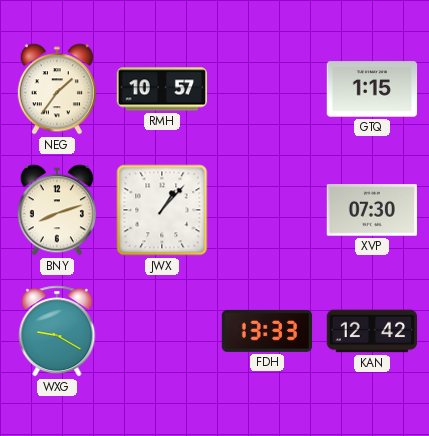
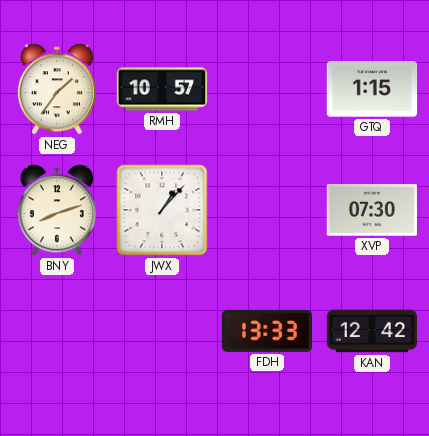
WXG: 9:20 -> none
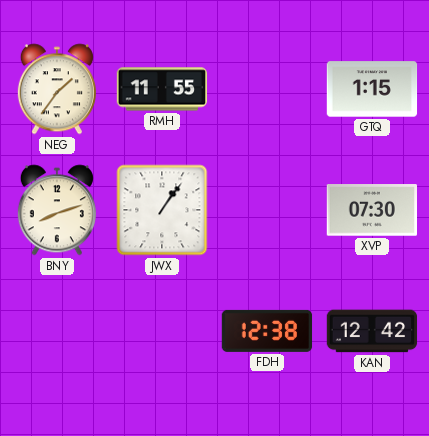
RMH: 10:57 -> 11:55
JWX: 1:07 -> 1:06
FDH: 13:33 -> 12:38
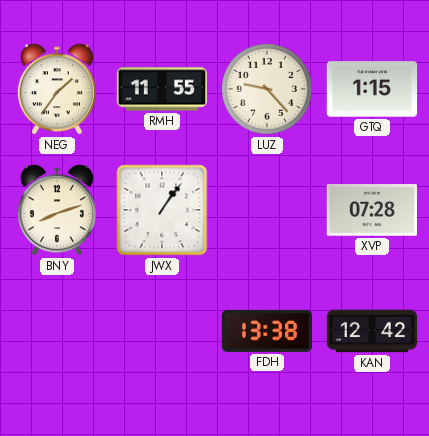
LUZ: none -> 9:23
XVP: 07:30 -> 07:28
FDH: 12:38 -> 13:38
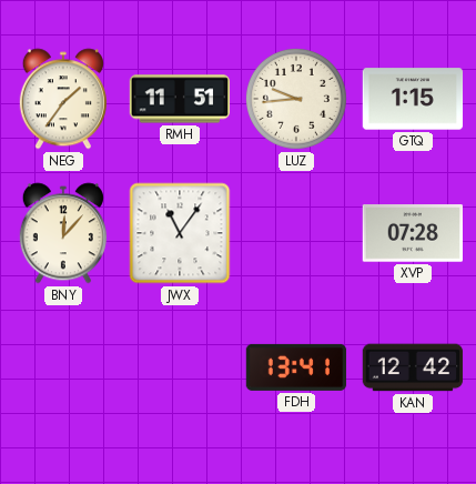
RMH: 11:55 -> 11:51
LUZ: 9:23 -> 9:44
BNY: 8:12 -> 12:07
JWX: 1:06 -> 11:06
FDH: 13:38 -> 13:41
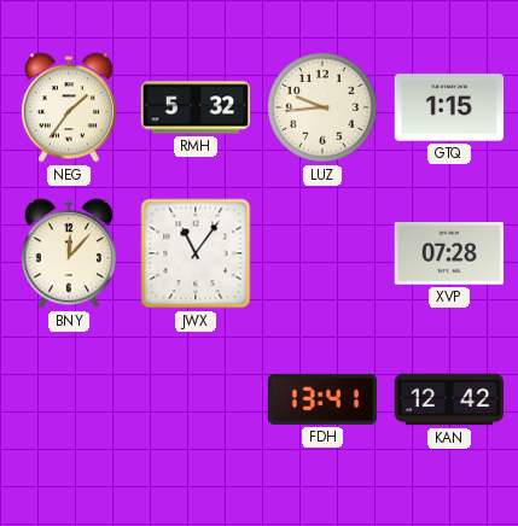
RMH: 11:51 -> 5:32
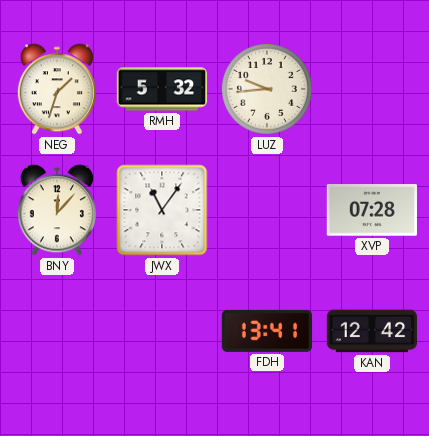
NEG: 1:36 -> 1:33
GTQ: 1:15 -> none
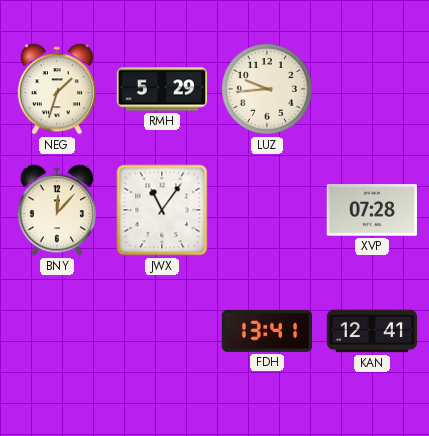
RMH: 5:32 -> 5:29
KAN: 12:42 -> 12:41
